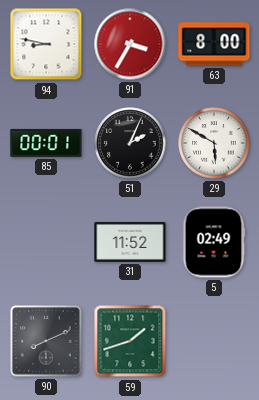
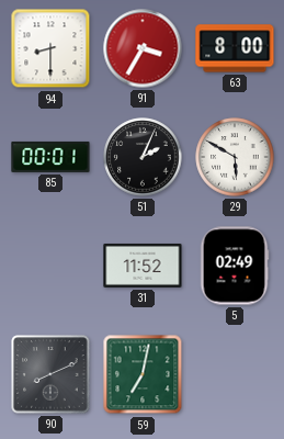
94: 8:47 -> 8:30
59: 1:42 -> 7:02
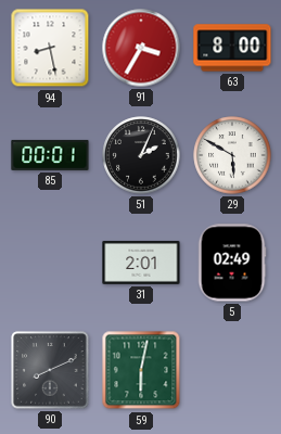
94: 8:30 -> 8:28
31: 11:52 -> 2:01
59: 7:02 -> 6:02
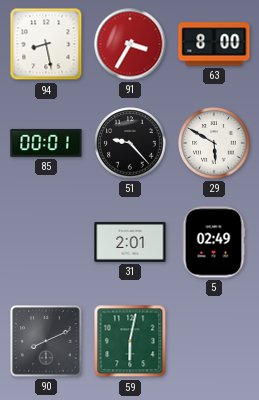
51: 2:04 -> 9:23
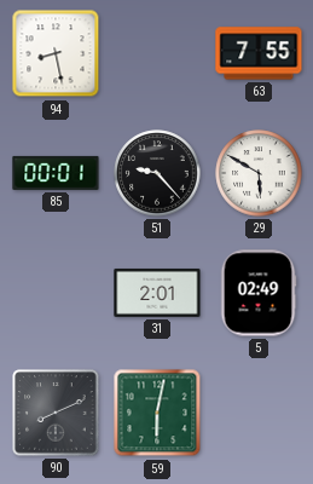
91: 3:35 -> none
63: 8:00 -> 7:55
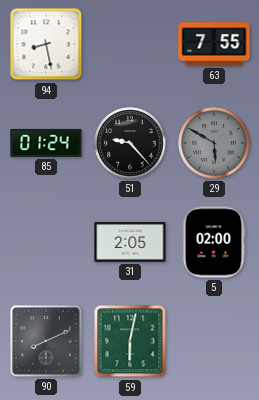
85: 00:01 -> 01:24
29 dial: white -> grey
31: 2:01 -> 2:05
5: 02:49 -> 02:00
